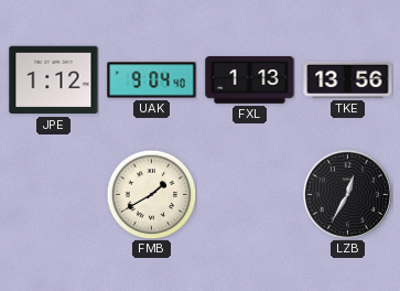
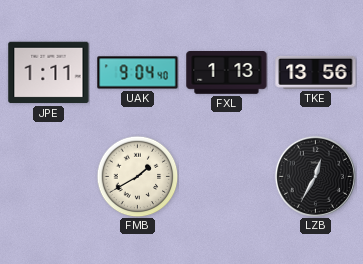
JPE: 1:12 -> 1:11
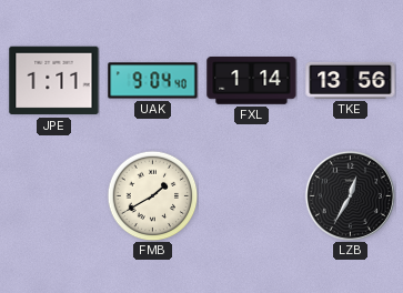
FXL: 1:13 -> 1:14
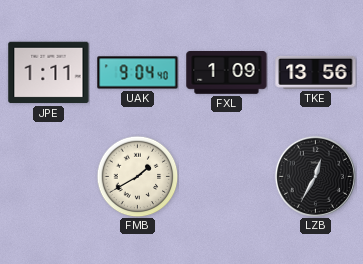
FXL: 1:14 -> 1:09
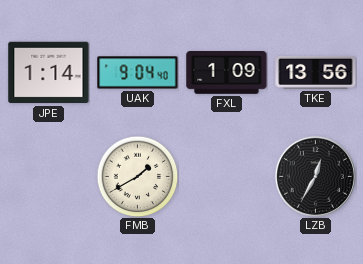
JPE: 1:11 -> 1:14
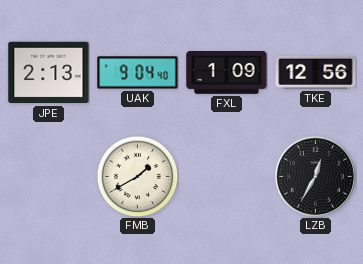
JPE: 1:14 -> 2:13
TKE: 13:56 -> 12:56
